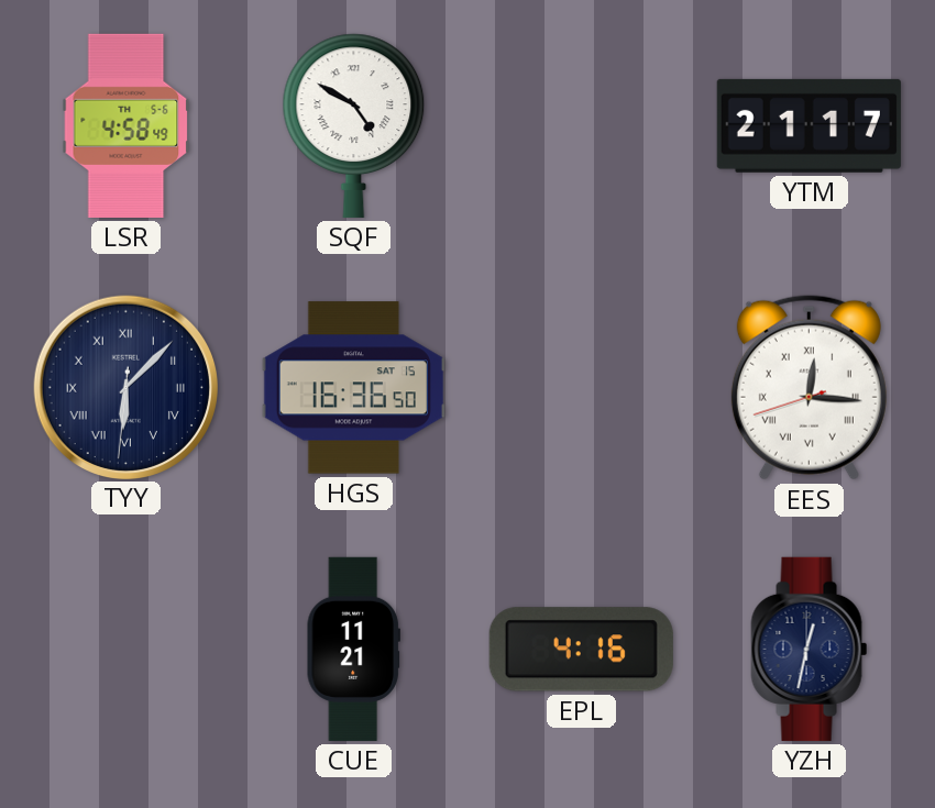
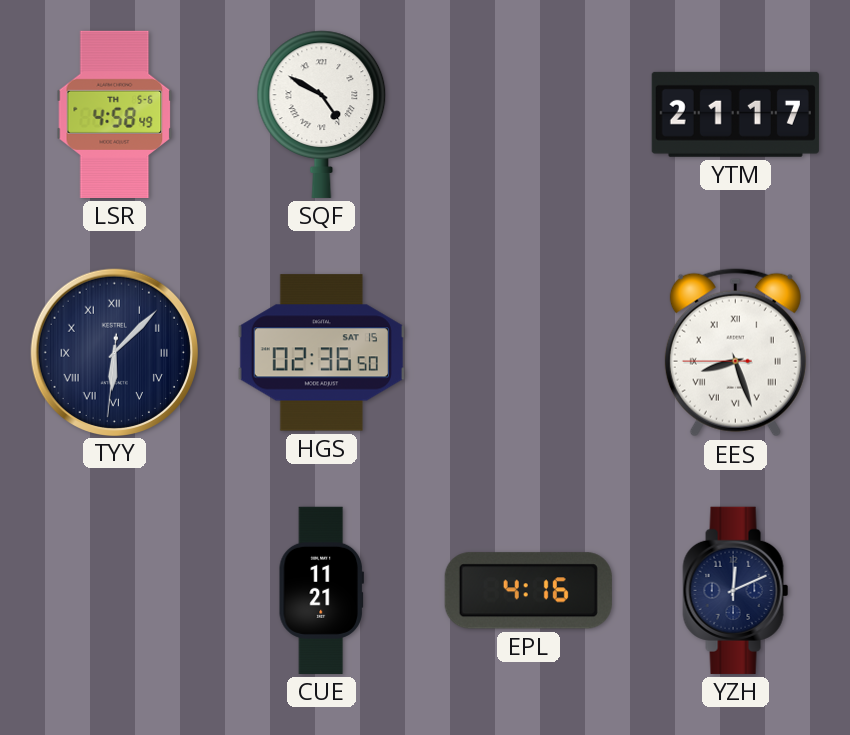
HGS: 16:36 -> 02:36
EES: 12:15 -> 8:26
YZH: 12:32 -> 12:11
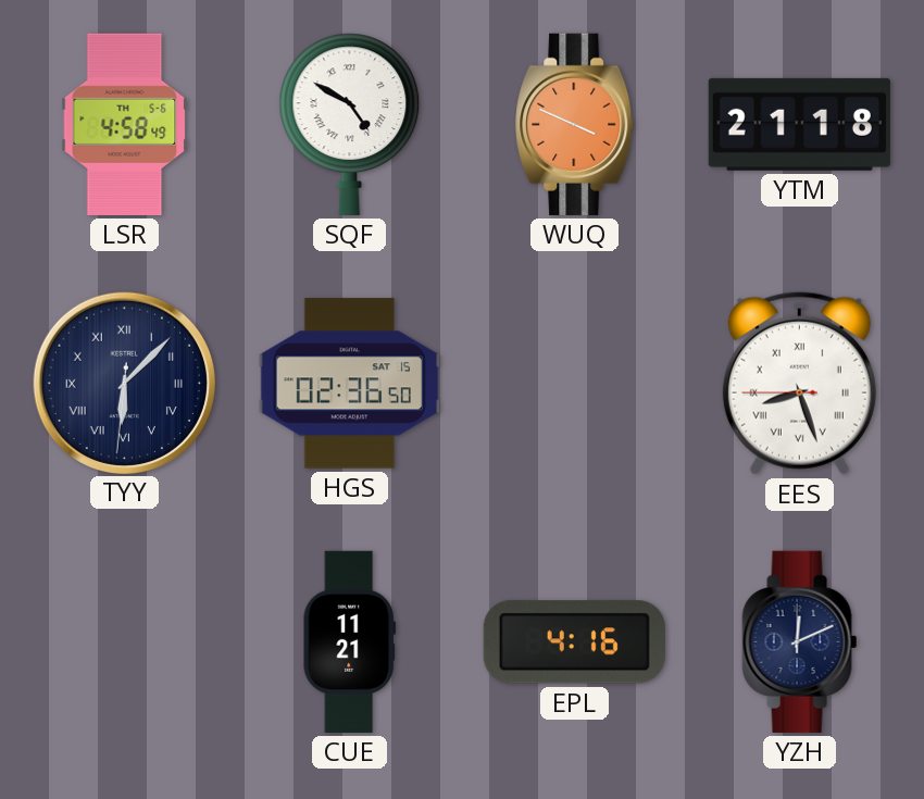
WUQ: none -> 3:49
YTM: 21:17 -> 21:18
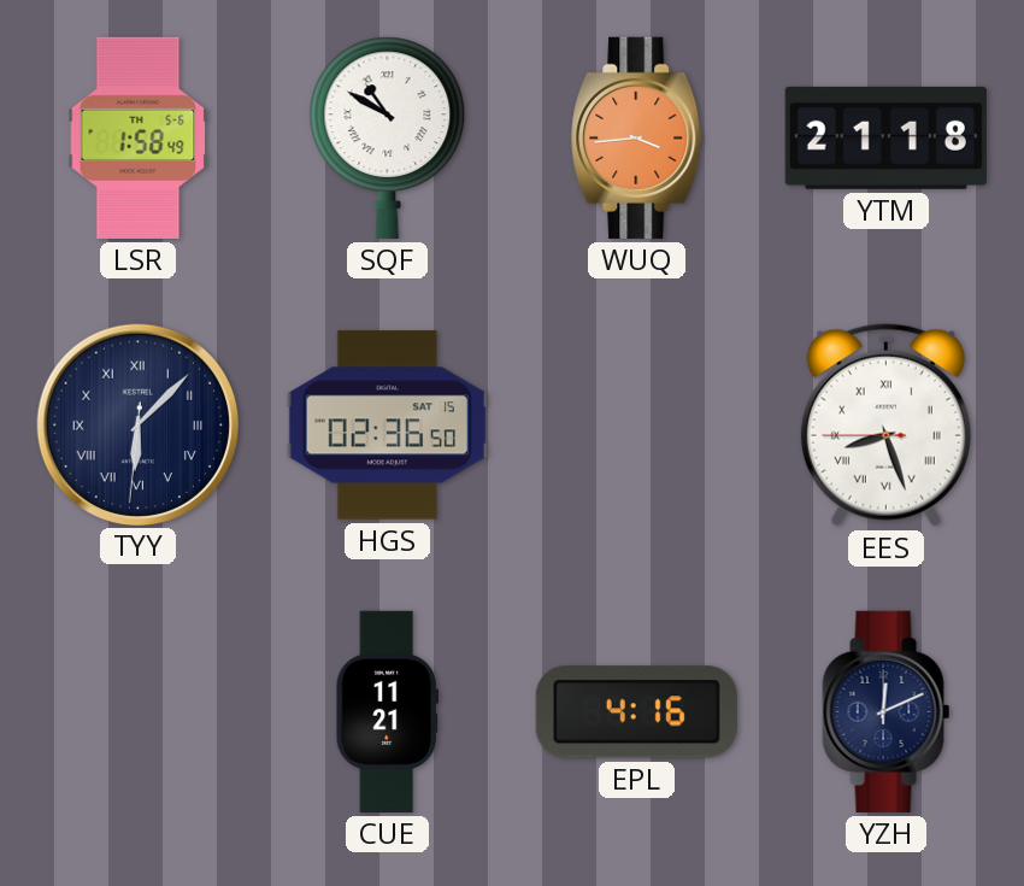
LSR: 4:58 -> 1:58
SQF: 4:50 -> 10:50
WUQ: 3:49 -> 3:44
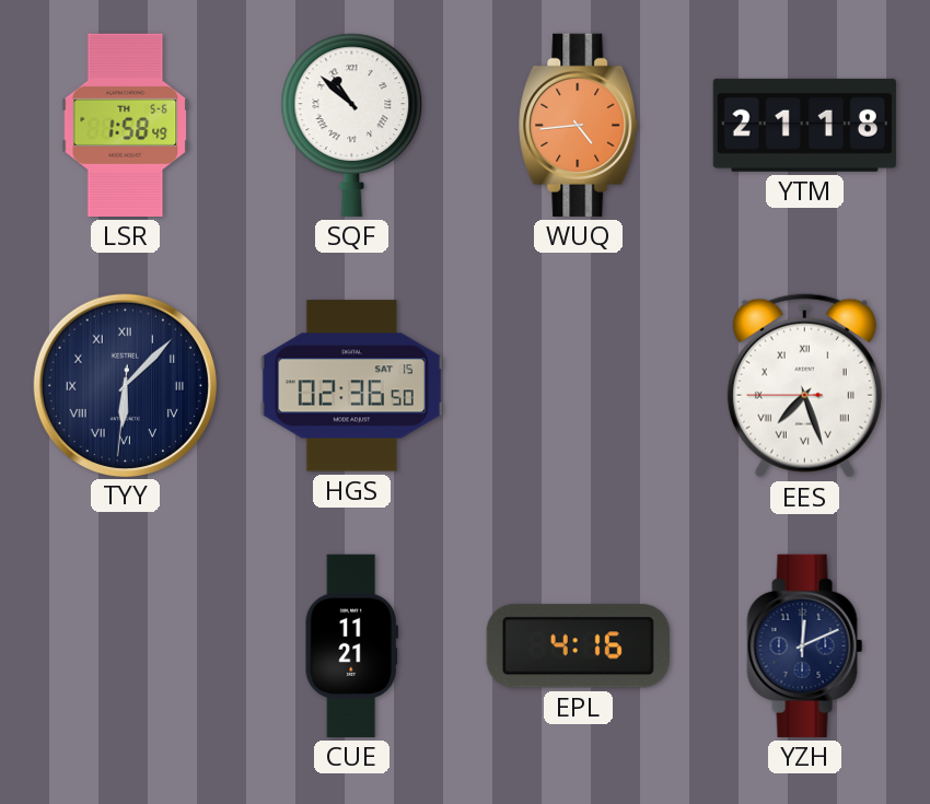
SQF: 10:50 -> 10:52
WUQ: 3:44 -> 4:44
EES: 8:26 -> 7:26
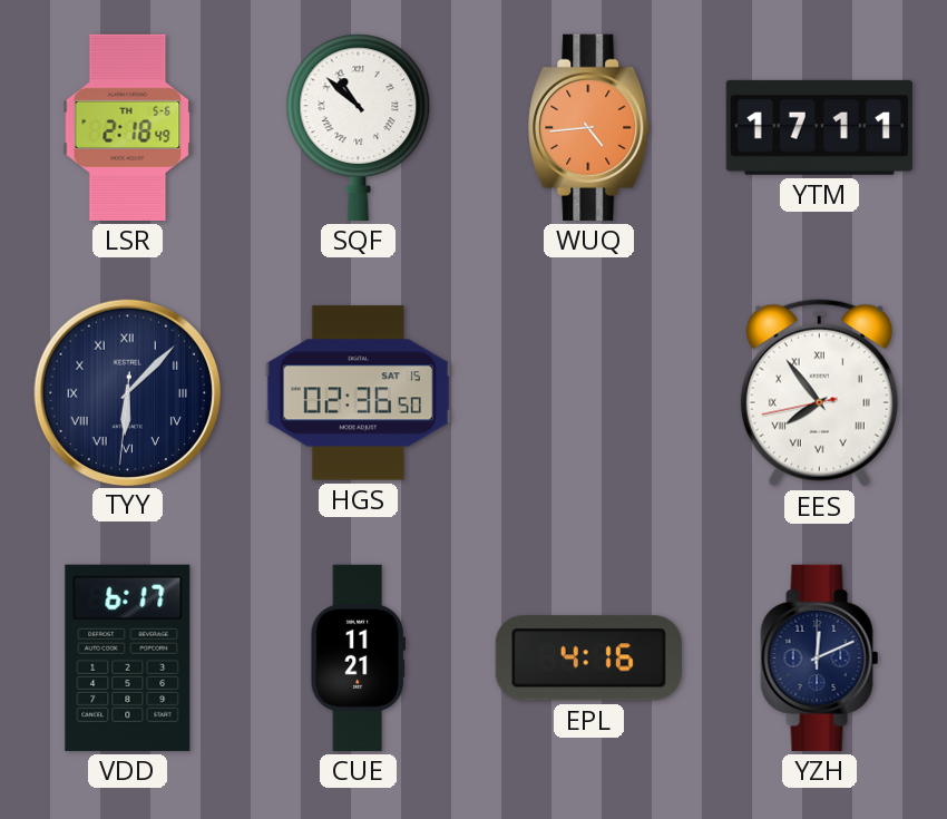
LSR: 1:58 -> 2:18
YTM: 21:18 -> 17:11
EES: 7:26 -> 7:53
VDD: none -> 6:17
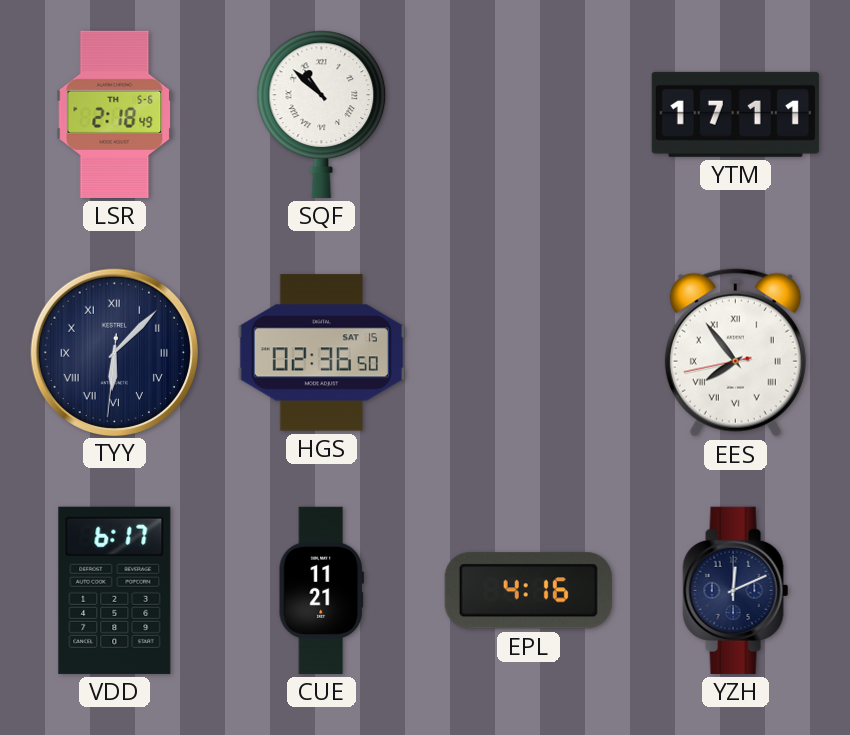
WUQ: 4:44 -> none
